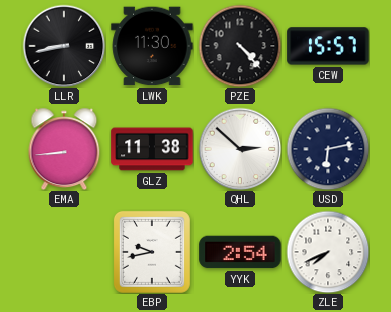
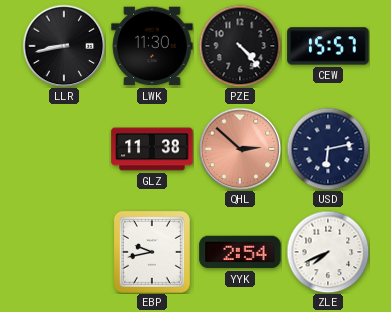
EMA: 8:44 -> none
QHL dial: white -> salmon
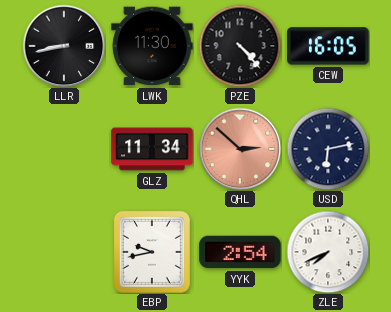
CEW: 15:57 -> 16:05
GLZ: 11:38 -> 11:34
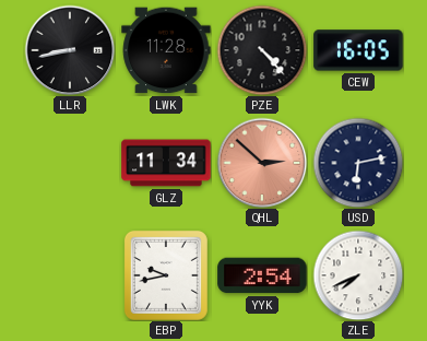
LWK: 11:30 -> 11:28
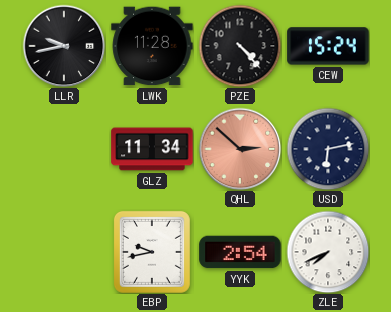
LLR: 8:43 -> 9:43
CEW: 16:05 -> 15:24
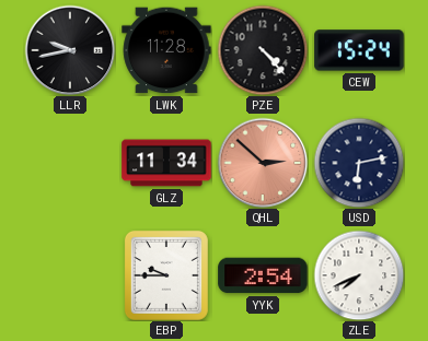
EBP: 9:43 -> 9:45
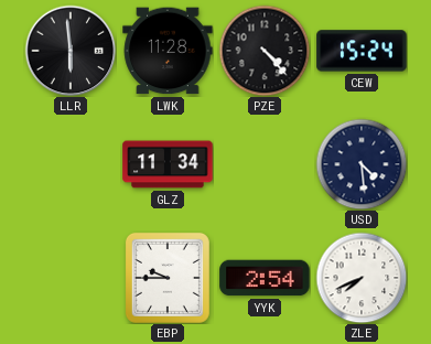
LLR: 9:43 -> 5:59
QHL: 2:52 -> none
USD: 6:13 -> 4:29
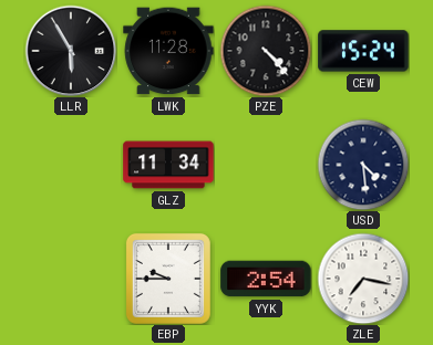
LLR: 5:59 -> 5:55
ZLE: 7:41 -> 7:17
